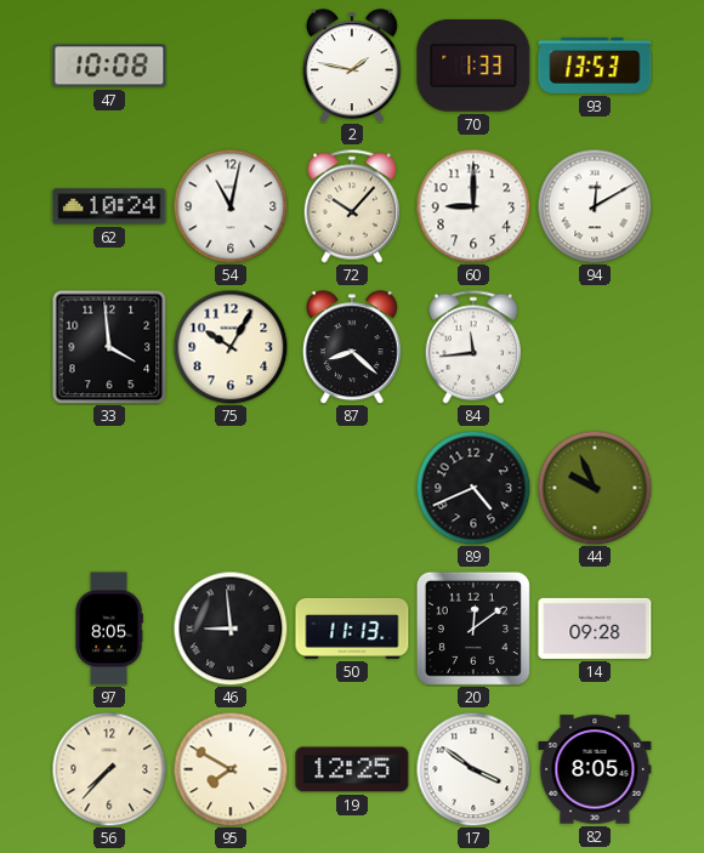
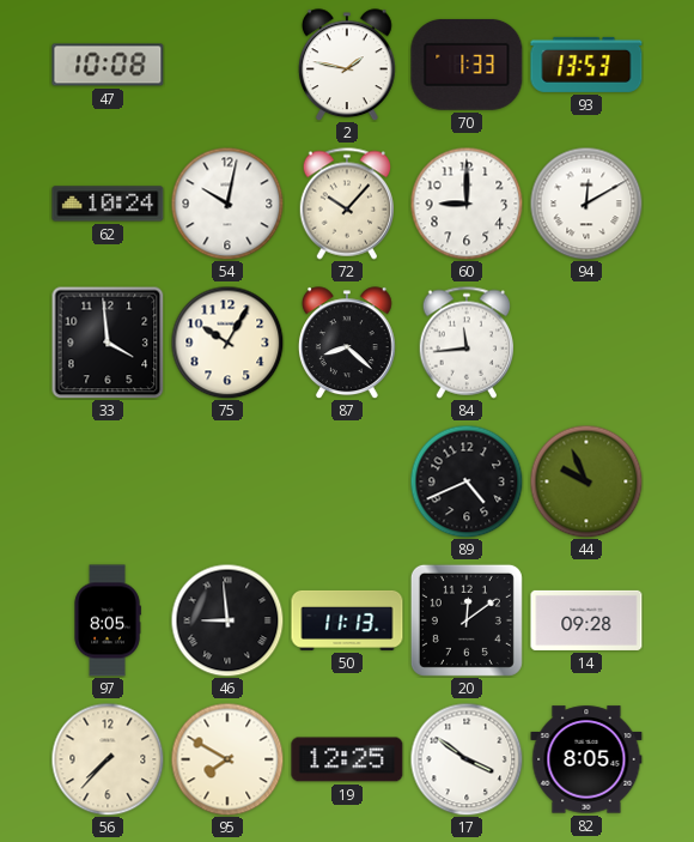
54: 11:02 -> 10:02
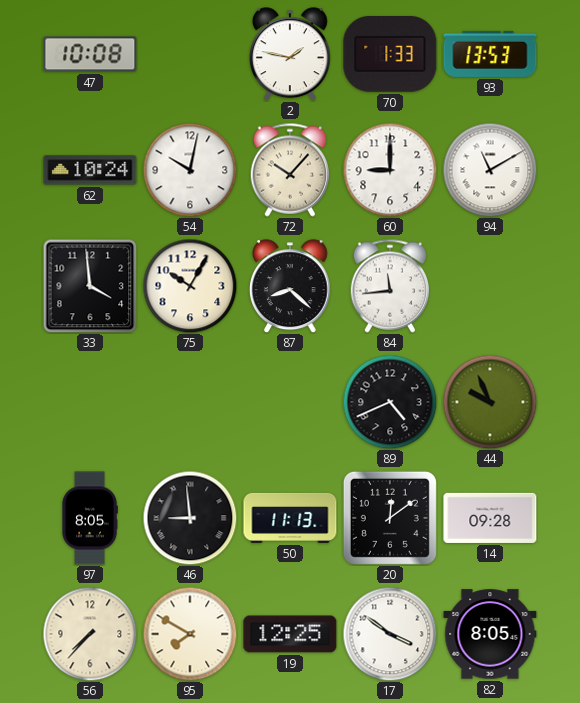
94: 12:10 -> 11:10
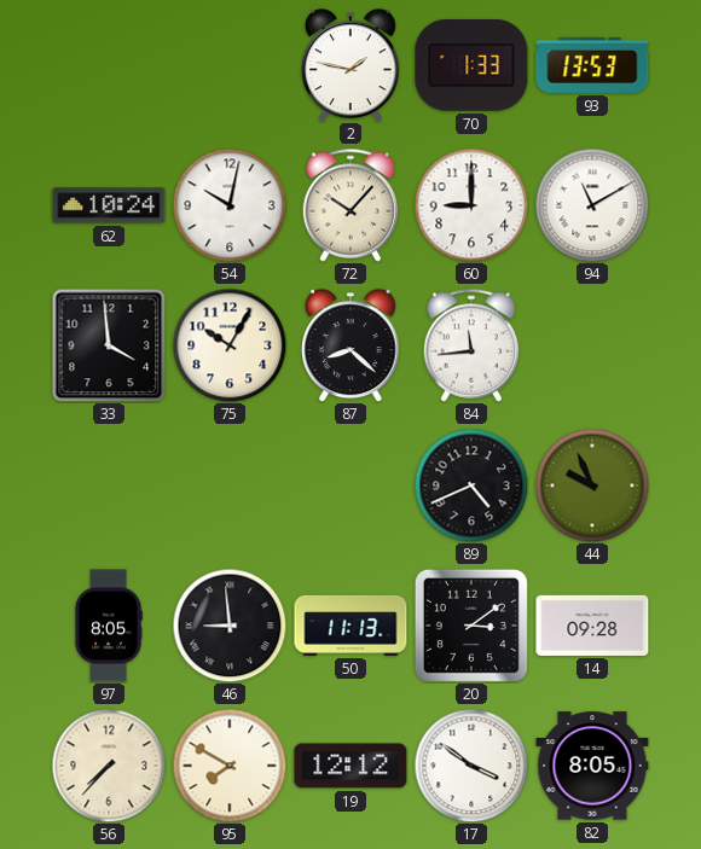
47: 10:08 -> none
20: 12:09 -> 3:09
19: 12:25 -> 12:12
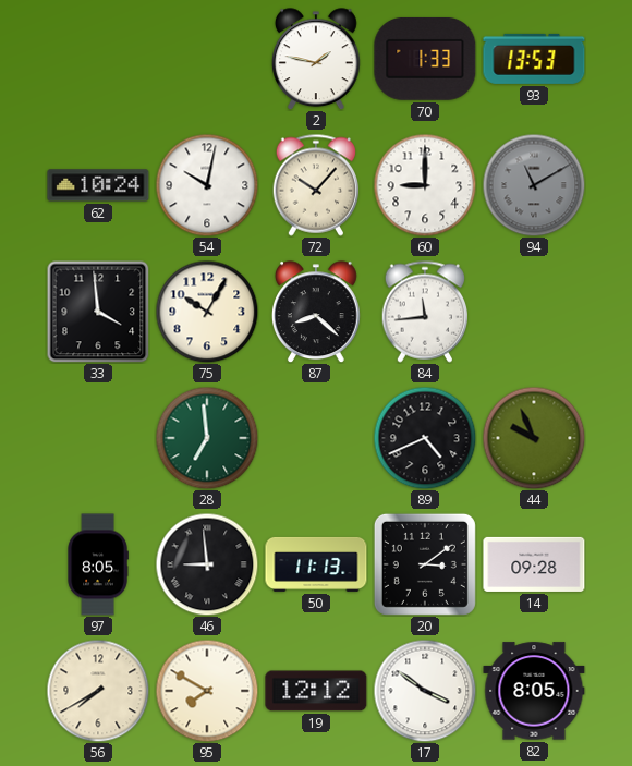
94 dial: white -> grey
28: none -> 6:59
56: 7:37 -> 7:40
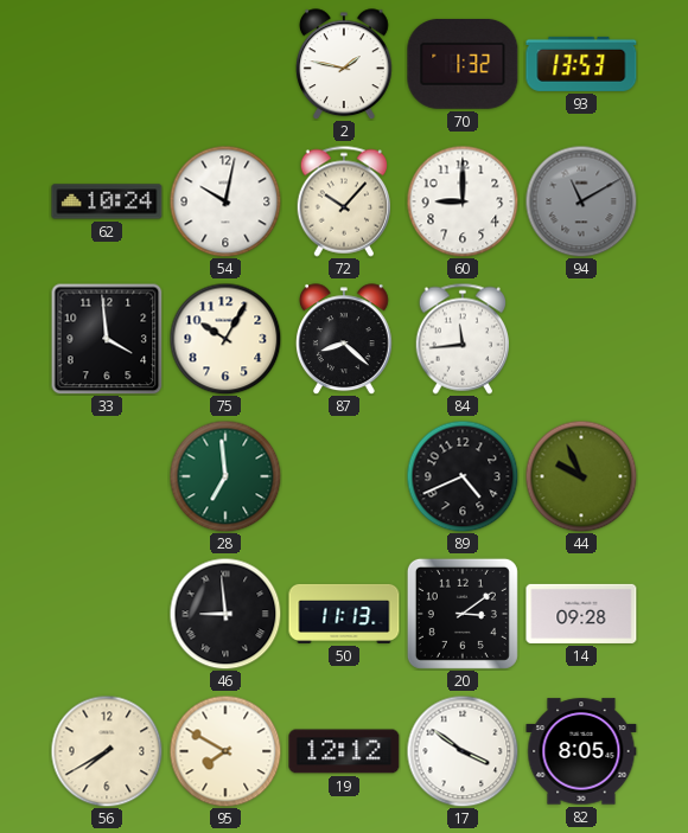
70: 1:33 -> 1:32
97: 8:05 -> none
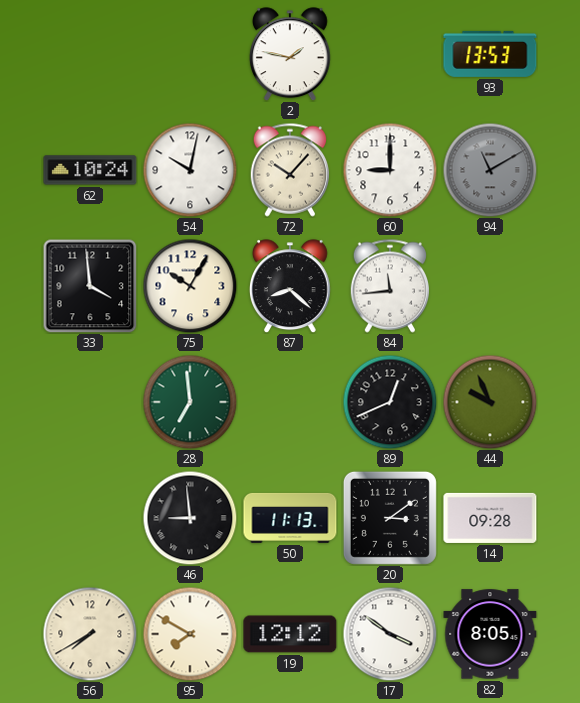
70: 1:32 -> none
89: 4:41 -> 12:41
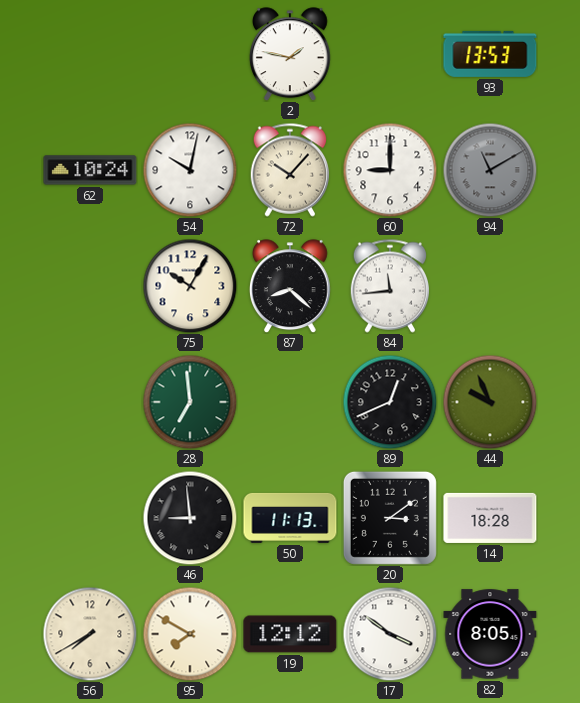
33: 3:59 -> none
14: 09:28 -> 18:28
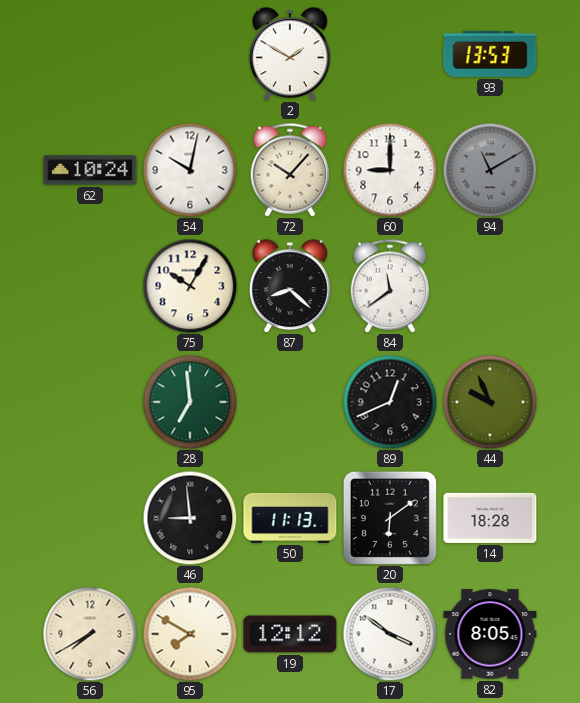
2: 1:47 -> 1:50
84: 11:44 -> 11:39
20: 3:09 -> 6:09
